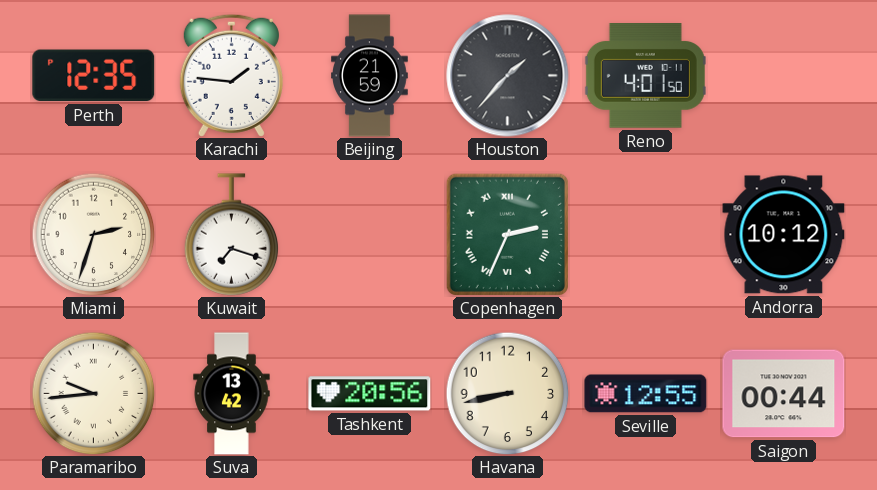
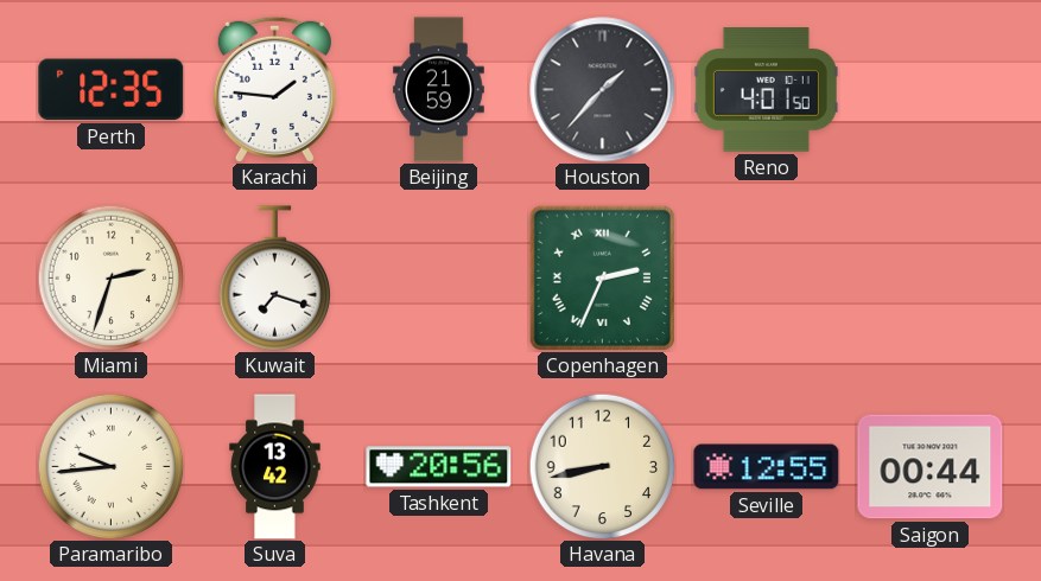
Andorra: 10:12 -> none
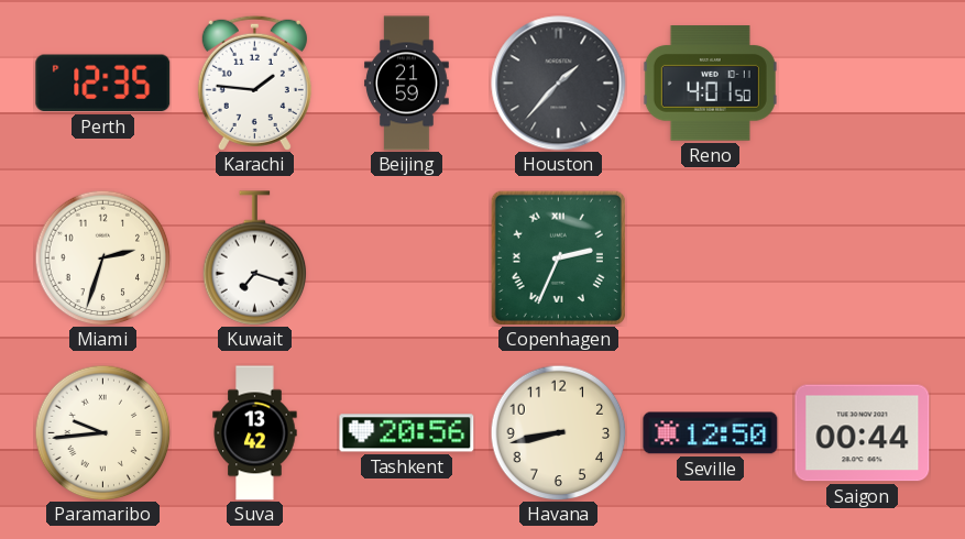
Seville: 12:55 -> 12:50
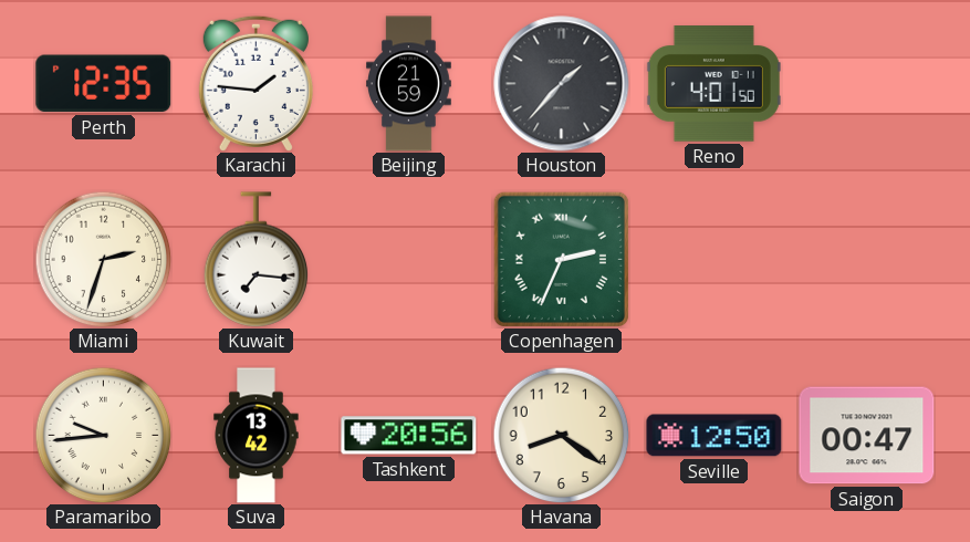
Kuwait: 7:18 -> 7:16
Havana: 8:43 -> 8:21
Saigon: 00:44 -> 00:47
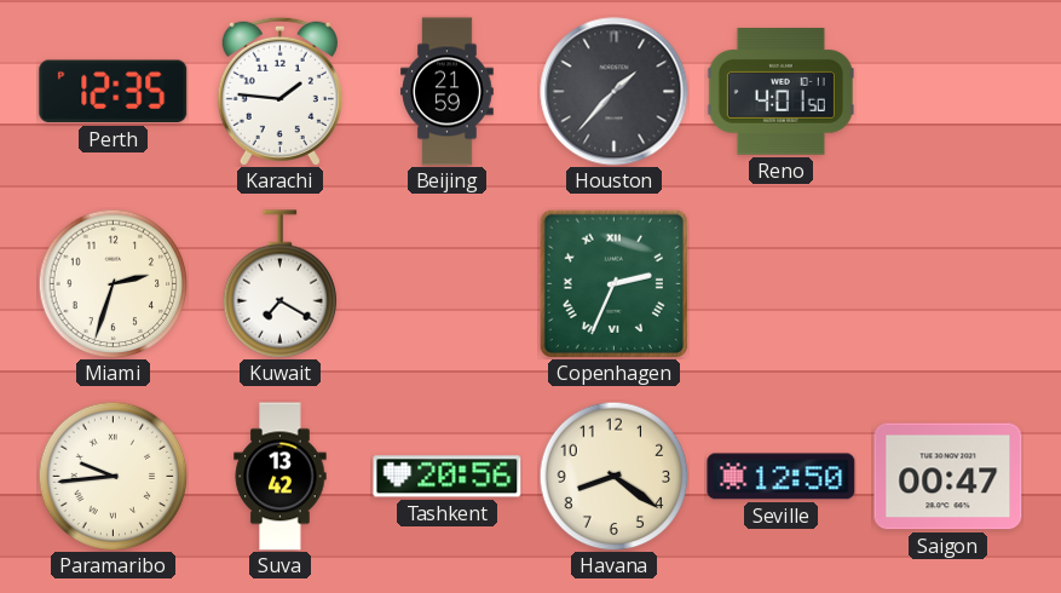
Kuwait: 7:16 -> 7:20
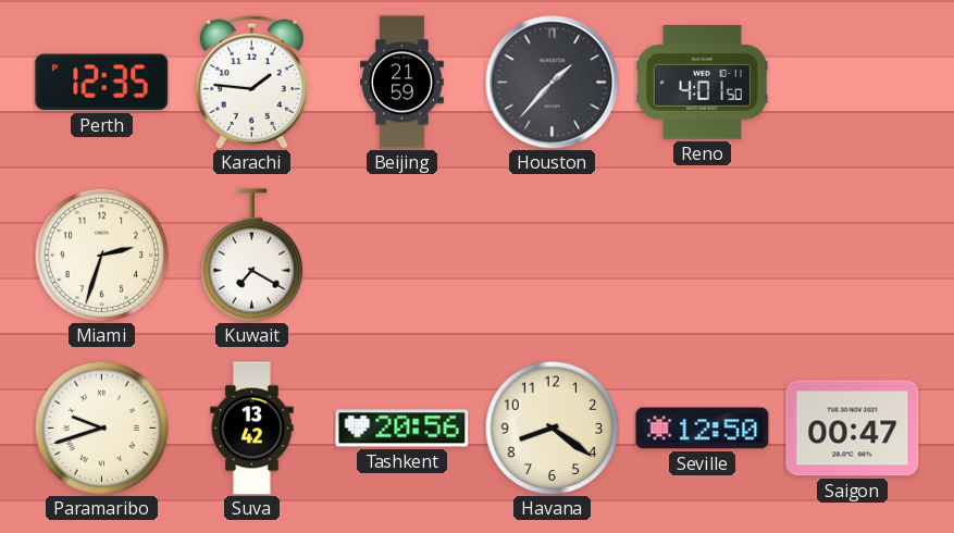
Copenhagen: 2:34 -> none
Paramaribo: 9:44 -> 9:42
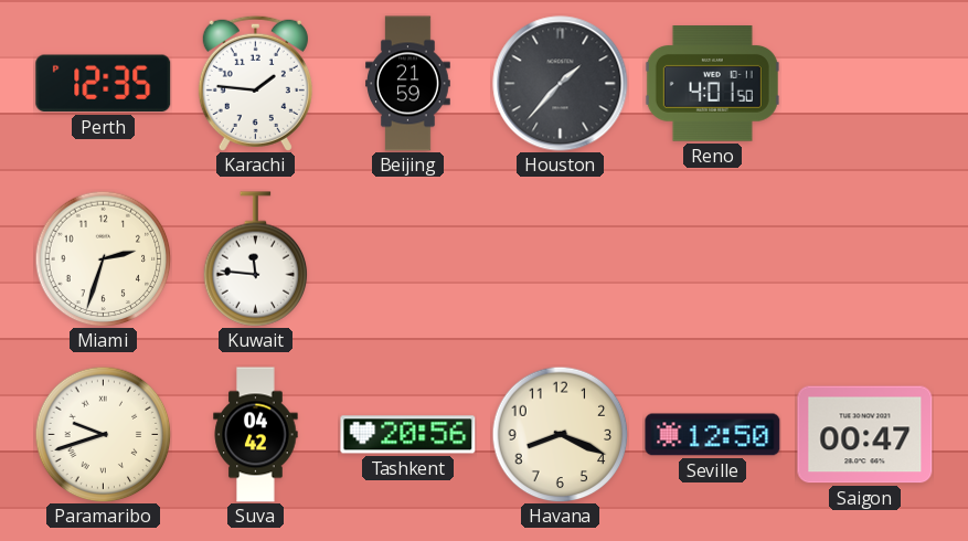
Kuwait: 7:20 -> 11:46
Suva: 13:42 -> 04:42
Havana: 8:21 -> 8:19
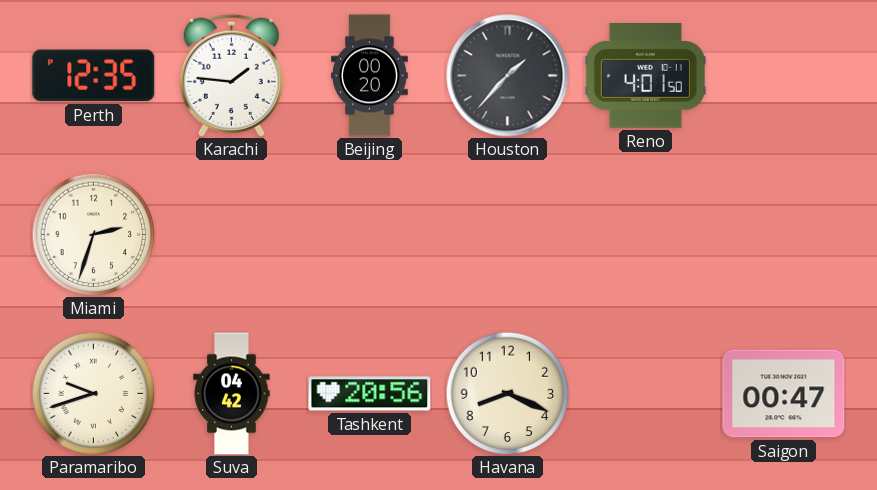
Beijing: 21:59 -> 00:20
Kuwait: 11:46 -> none
Seville: 12:50 -> none
